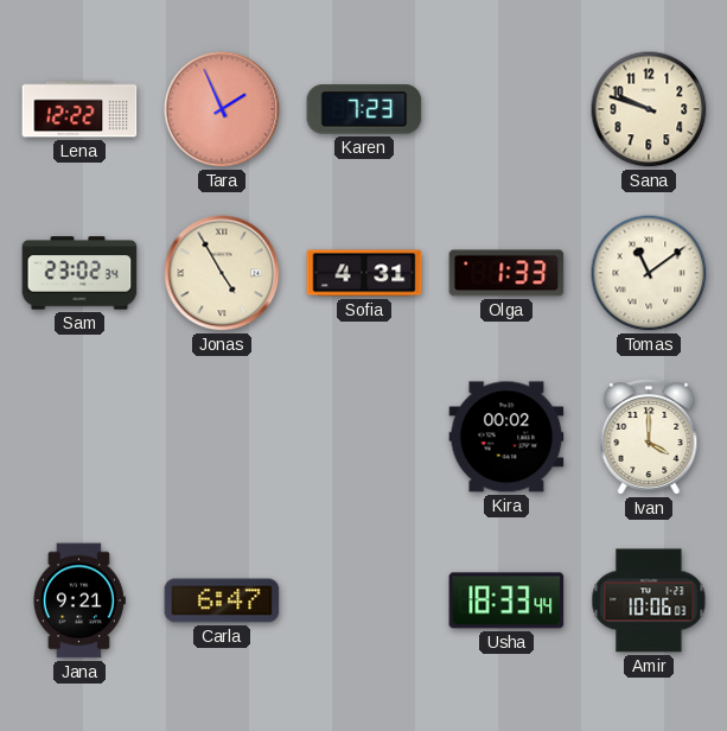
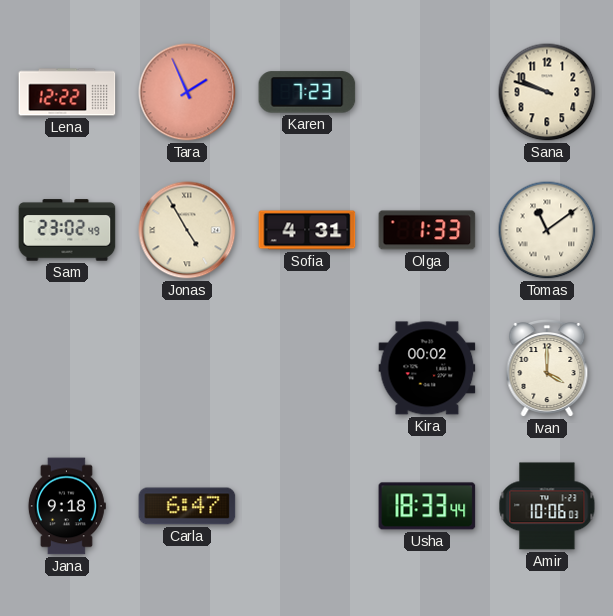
Sam: 23:02:34 -> 23:02:49
Jana: 9:21 -> 9:18
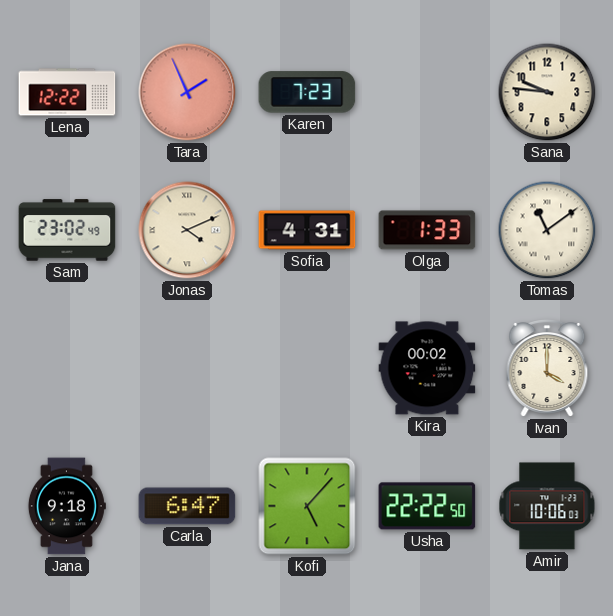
Sana: 9:48 -> 9:46
Jonas: 4:55 -> 4:11
Kofi: none -> 5:07
Usha: 18:33 -> 22:22
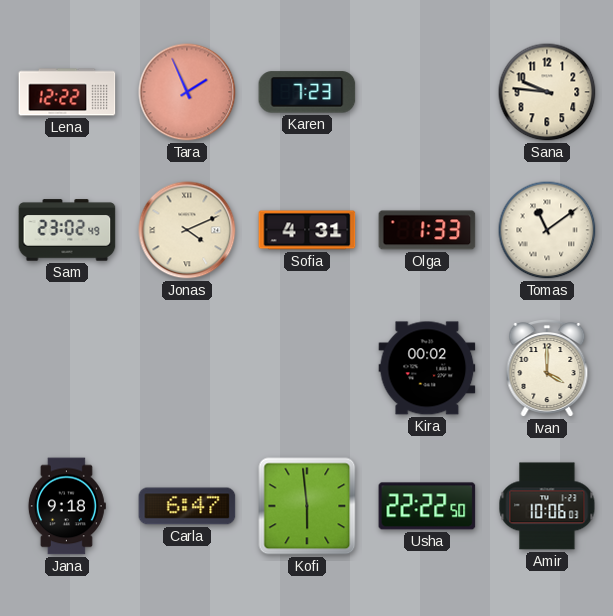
Kofi: 5:07 -> 5:59
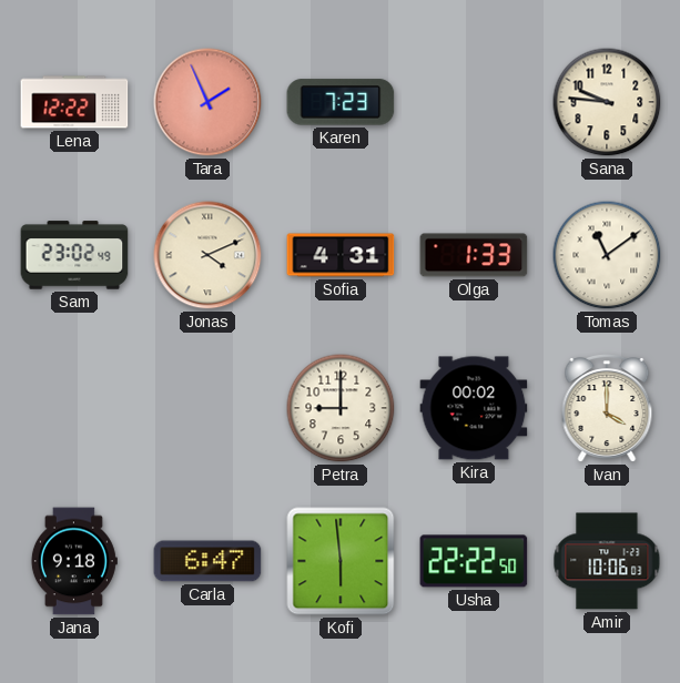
Petra: none -> 9:00
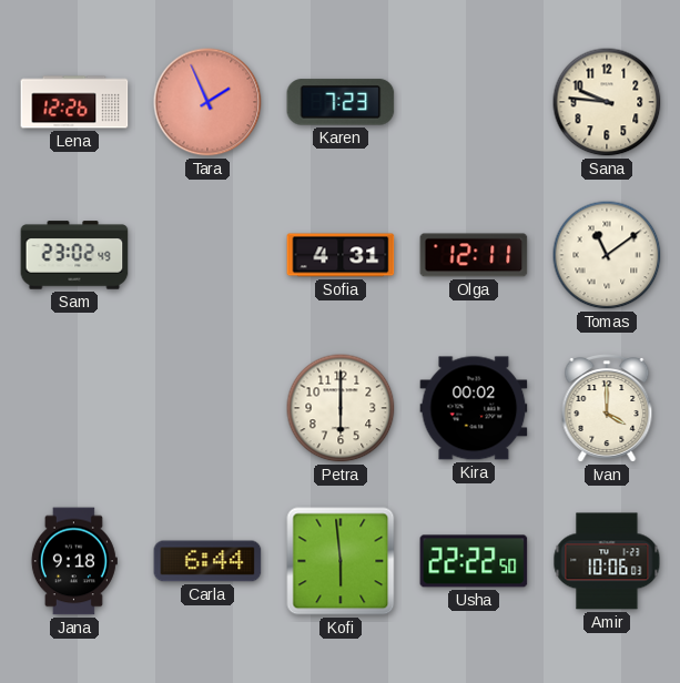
Lena: 12:22 -> 12:26
Jonas: 4:11 -> none
Olga: 1:33 -> 12:11
Petra: 9:00 -> 6:00
Carla: 6:47 -> 6:44
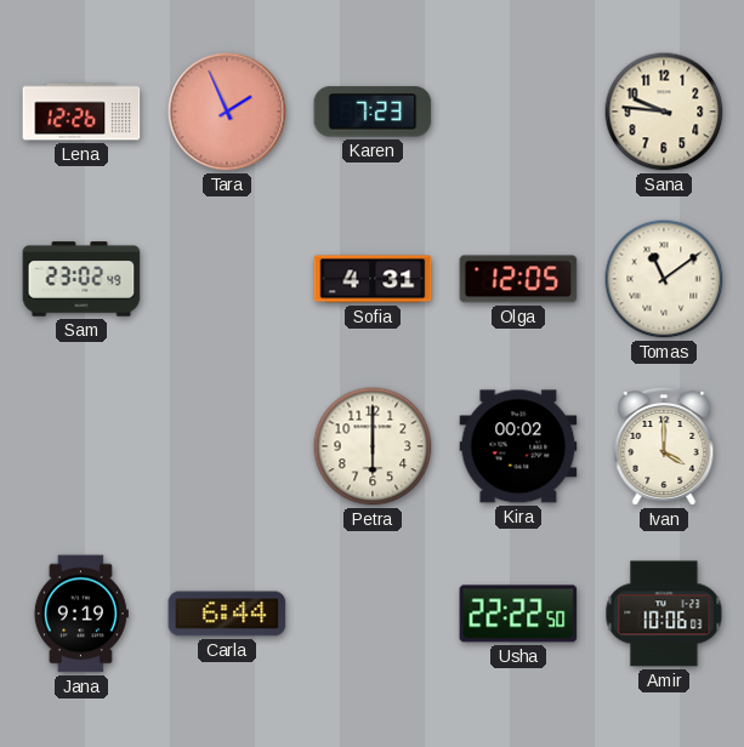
Olga: 12:11 -> 12:05
Jana: 9:18 -> 9:19
Kofi: 5:59 -> none
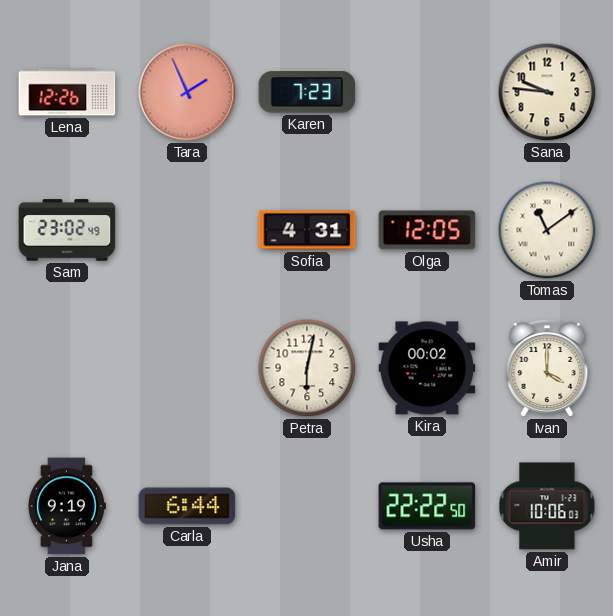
Petra: 6:00 -> 6:02
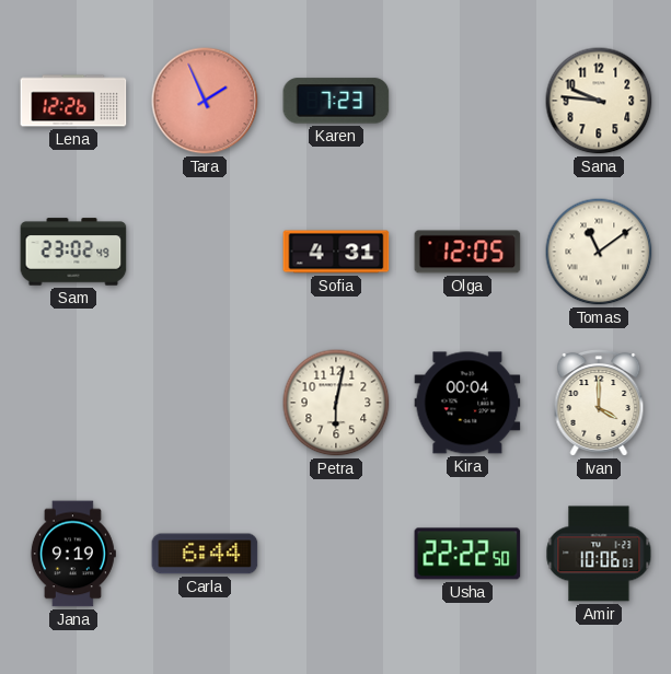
Kira: 00:02 -> 00:04
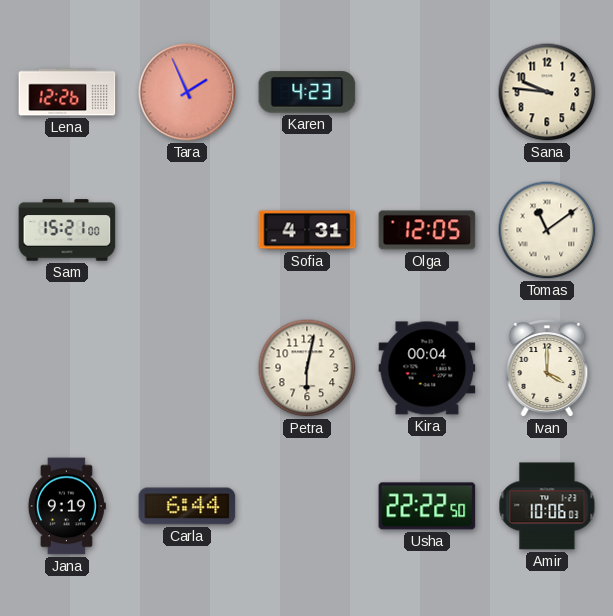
Karen: 7:23 -> 4:23
Sam: 23:02 -> 15:21
